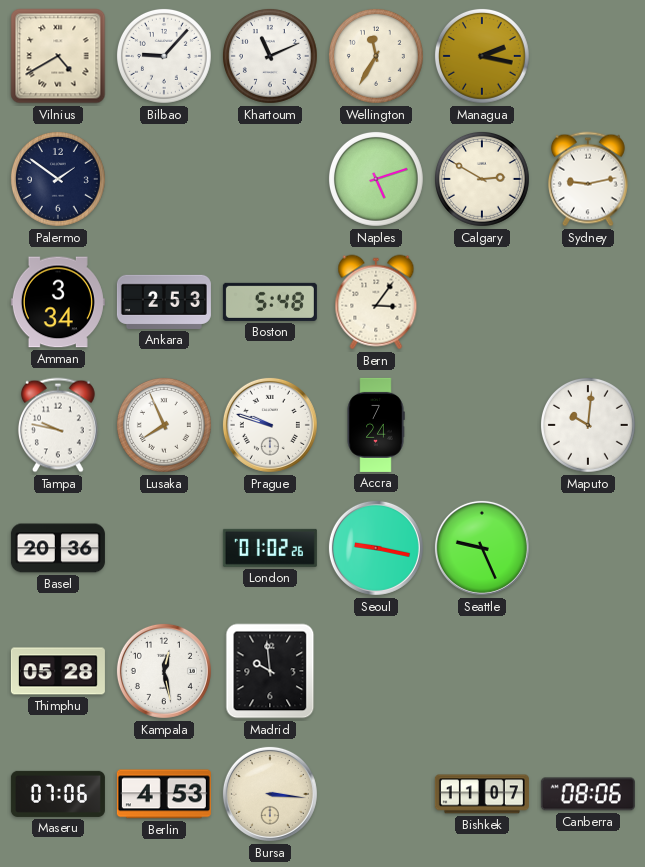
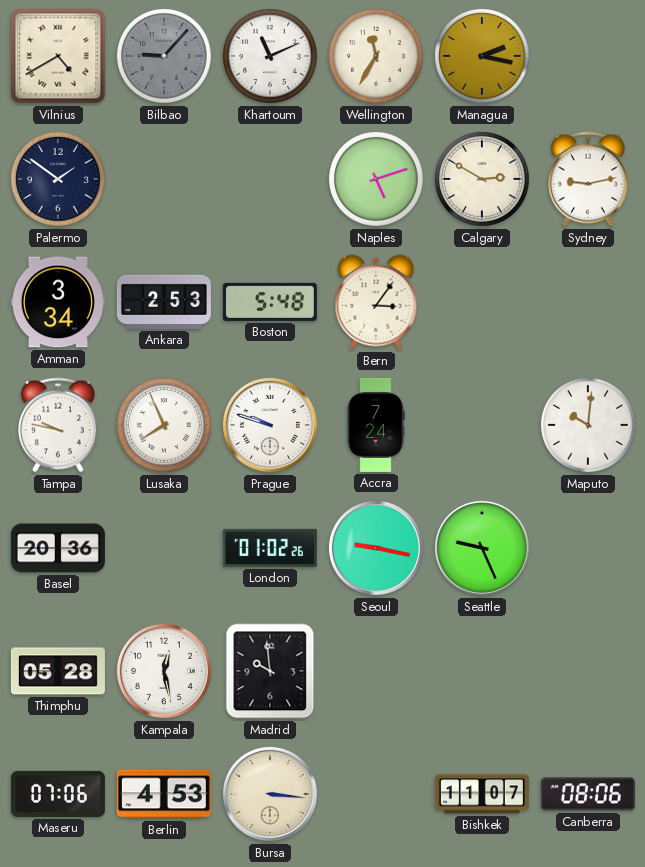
Bilbao dial: white -> grey
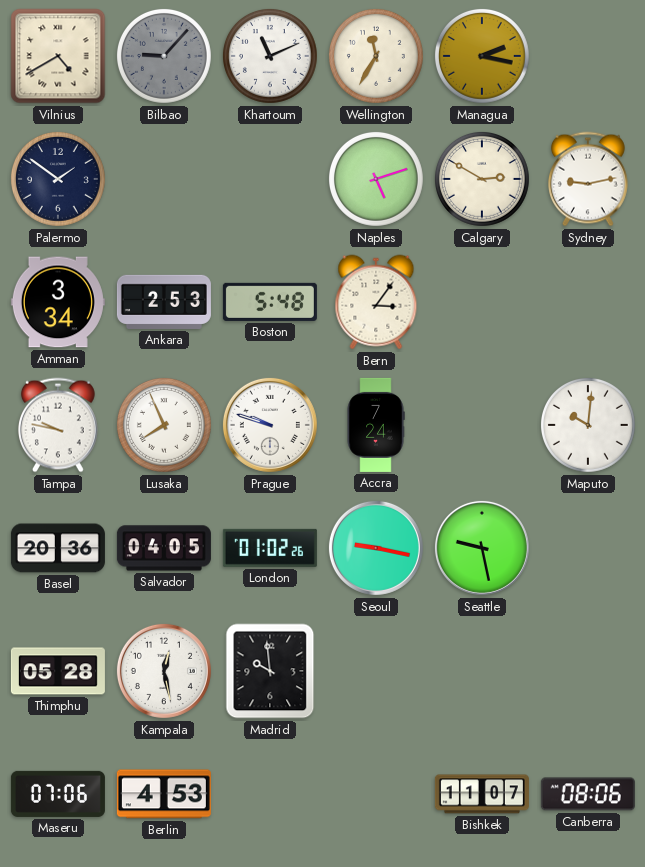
Salvador: none -> 04:05
Seattle: 9:26 -> 9:28
Bursa: 3:16 -> none
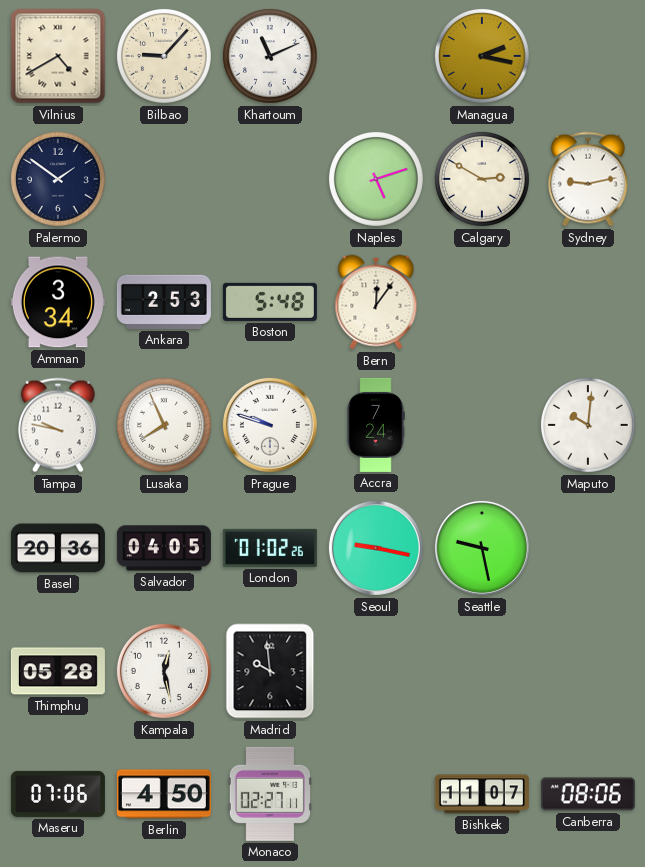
Bilbao dial: grey -> cream
Wellington: 11:35 -> none
Bern: 3:06 -> 12:06
Berlin: 4:53 -> 4:50
Monaco: none -> 02:27
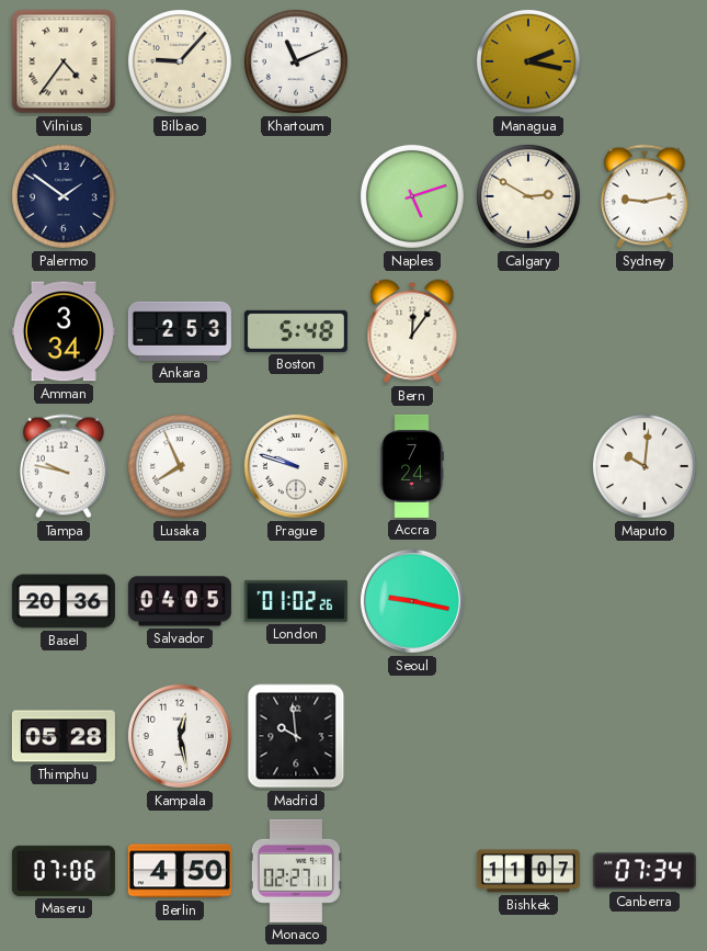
Vilnius: 4:40 -> 4:36
Seattle: 9:28 -> none
Canberra: 08:06 -> 07:34
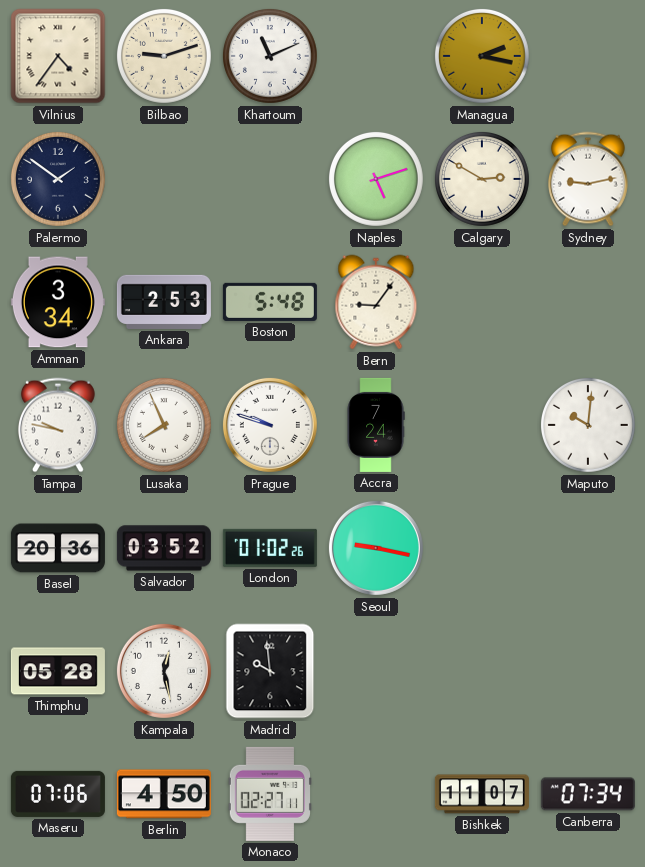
Bilbao: 9:07 -> 9:12
Bern: 12:06 -> 9:06
Salvador: 04:05 -> 03:52
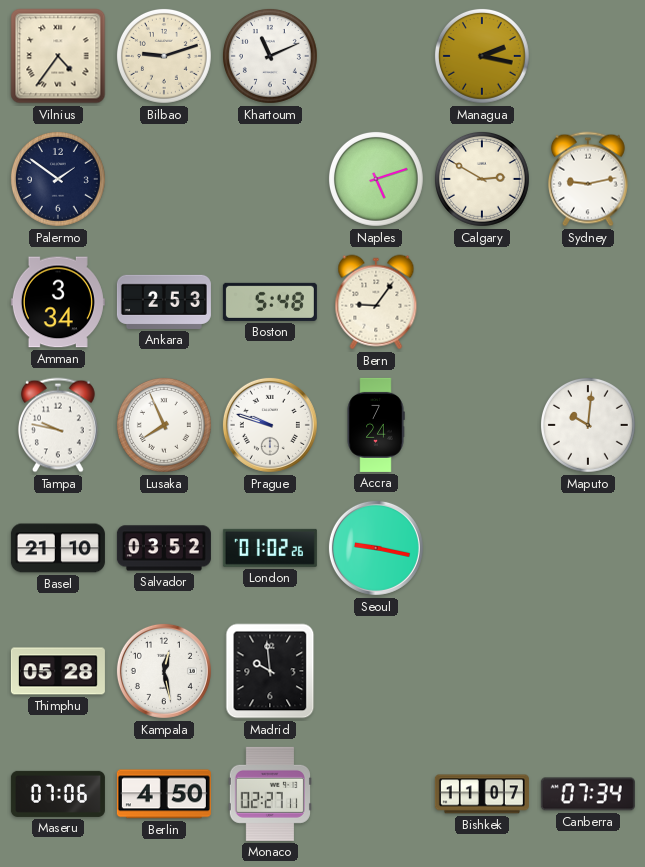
Basel: 20:36 -> 21:10
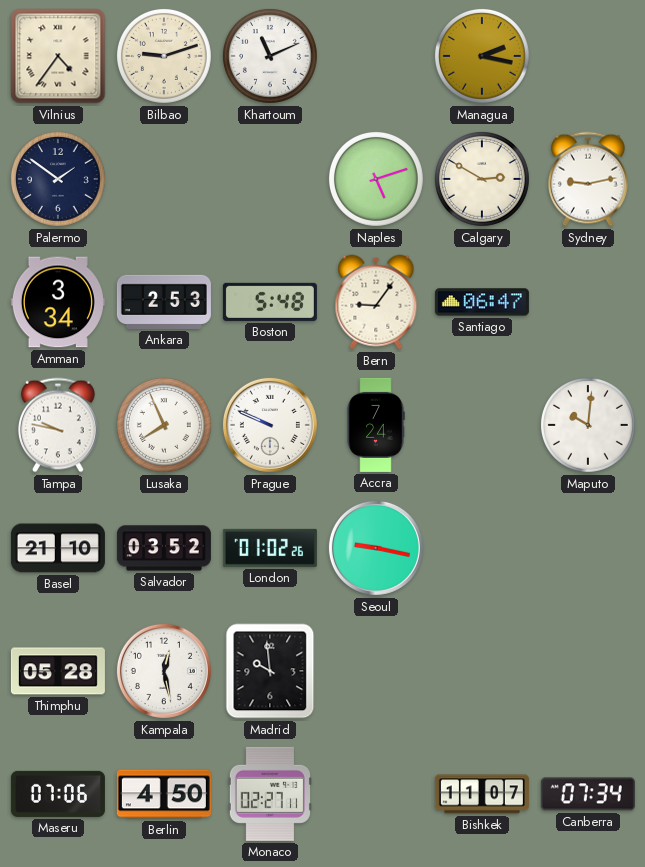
Santiago: none -> 06:47
Prague: 9:48 -> 9:49
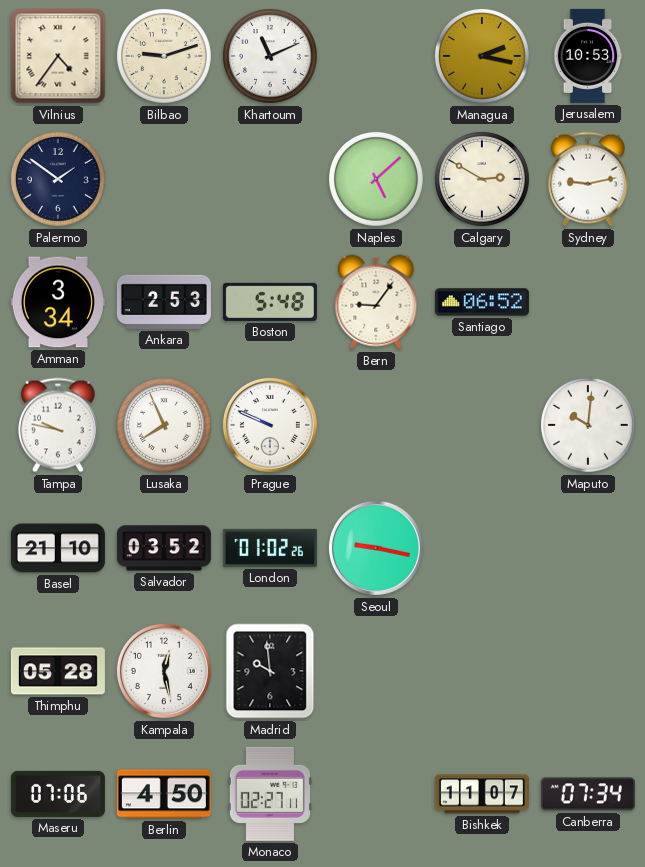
Jerusalem: none -> 10:53
Naples: 5:12 -> 5:08
Santiago: 06:47 -> 06:52
Accra: 7:24 -> none
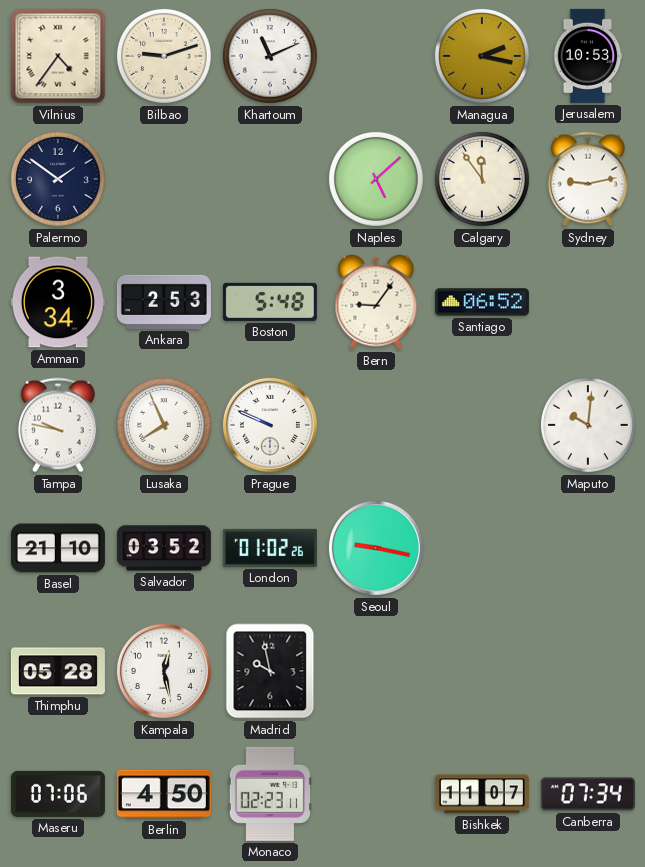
Calgary: 2:50 -> 11:54
Madrid: 9:59 -> 9:58
Monaco: 02:27 -> 02:23
